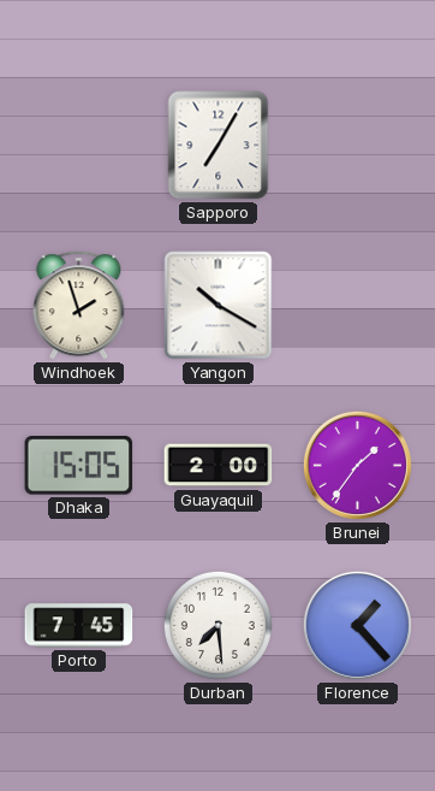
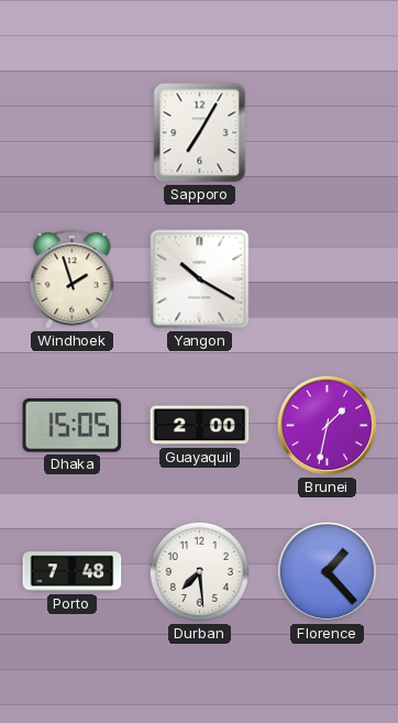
Brunei: 1:36 -> 1:32
Porto: 7:45 -> 7:48
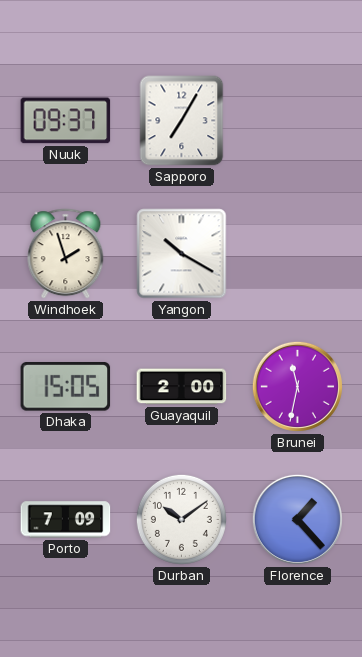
Nuuk: none -> 09:37
Brunei: 1:32 -> 11:32
Porto: 7:48 -> 7:09
Durban: 7:29 -> 10:09
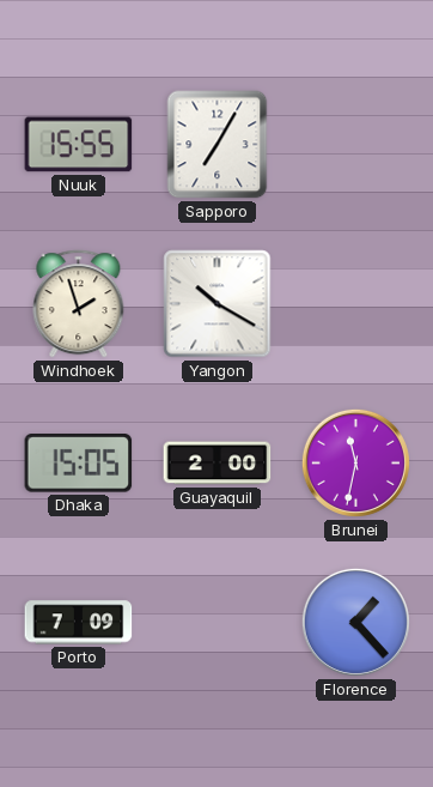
Nuuk: 09:37 -> 15:55
Durban: 10:09 -> none
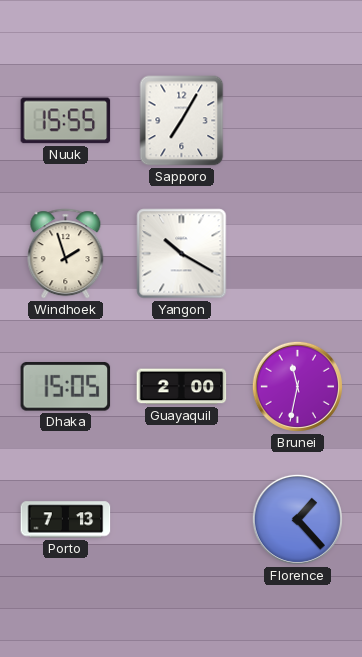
Porto: 7:09 -> 7:13
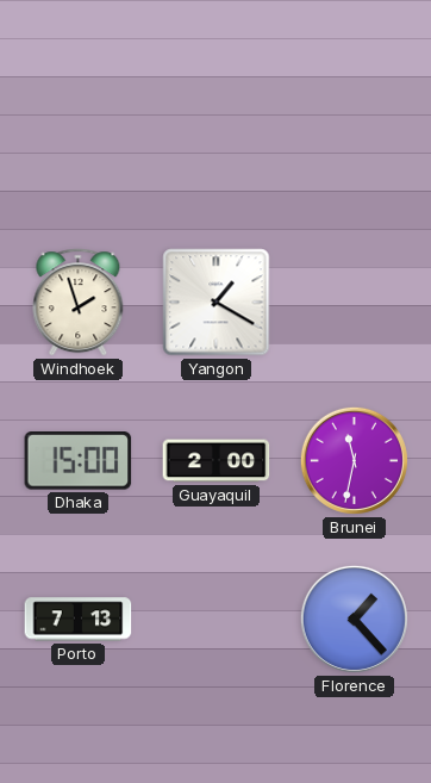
Nuuk: 15:55 -> none
Sapporo: 7:05 -> none
Yangon: 10:20 -> 1:20
Dhaka: 15:05 -> 15:00
